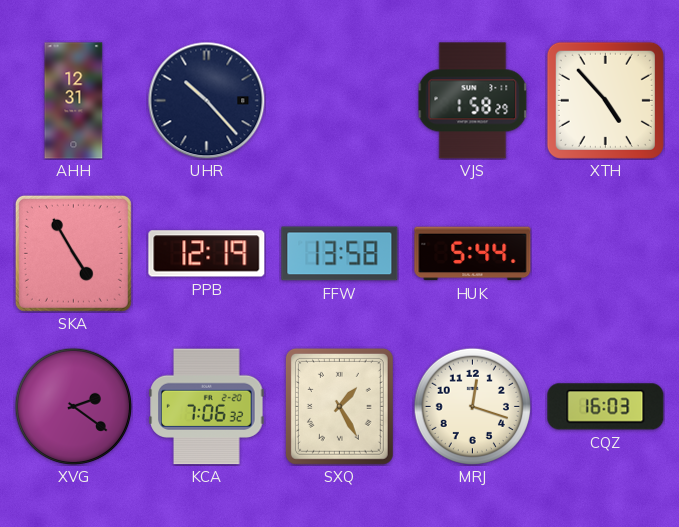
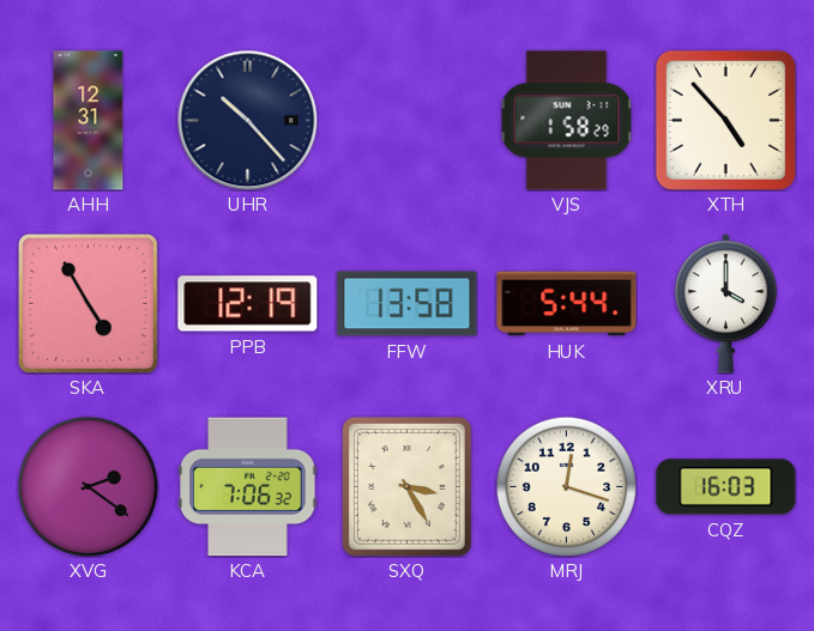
XRU: none -> 4:00
SXQ: 1:25 -> 3:25
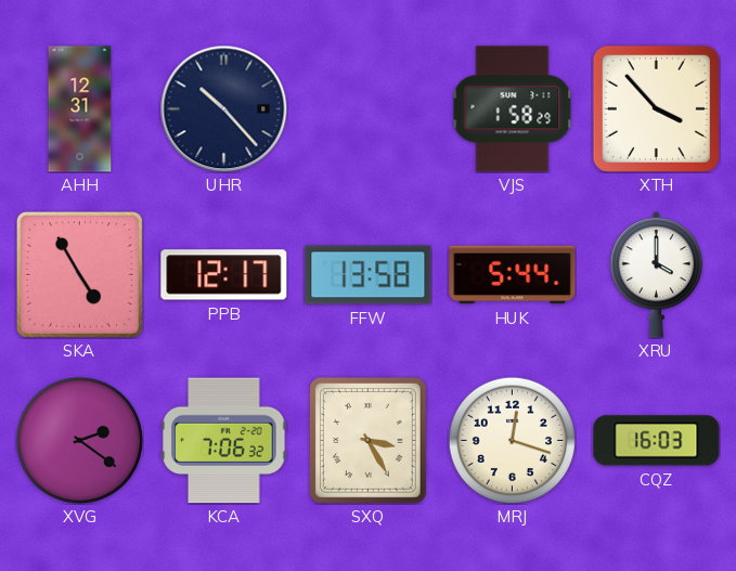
XTH: 4:53 -> 3:53
PPB: 12:19 -> 12:17
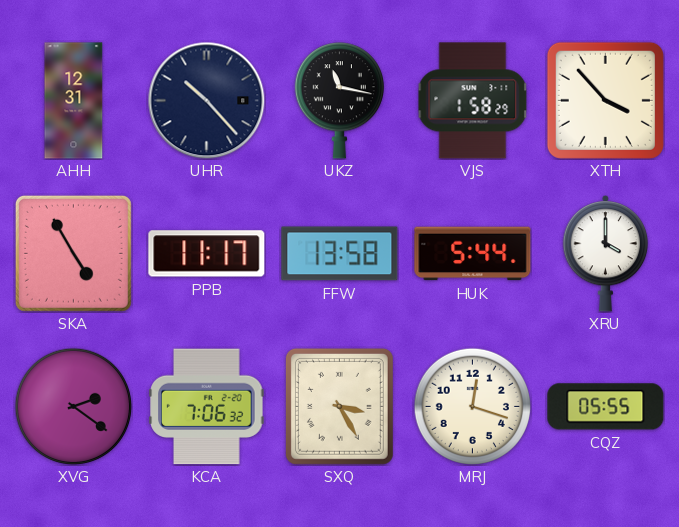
UKZ: none -> 11:17
PPB: 12:17 -> 11:17
CQZ: 16:03 -> 05:55
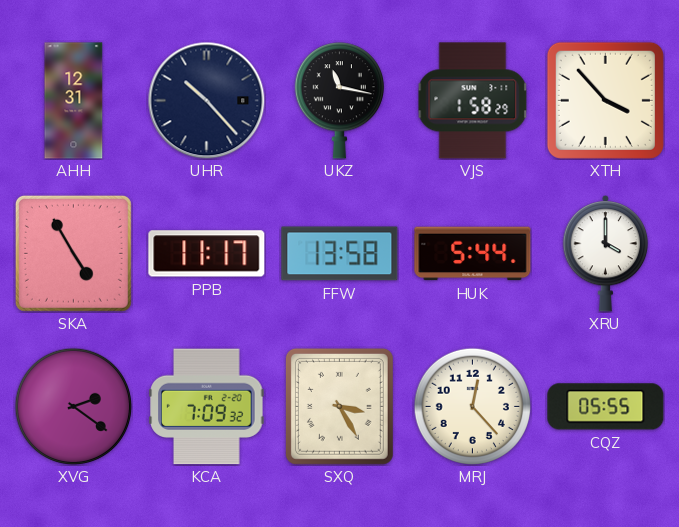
KCA: 7:06 -> 7:09
MRJ: 12:18 -> 12:23
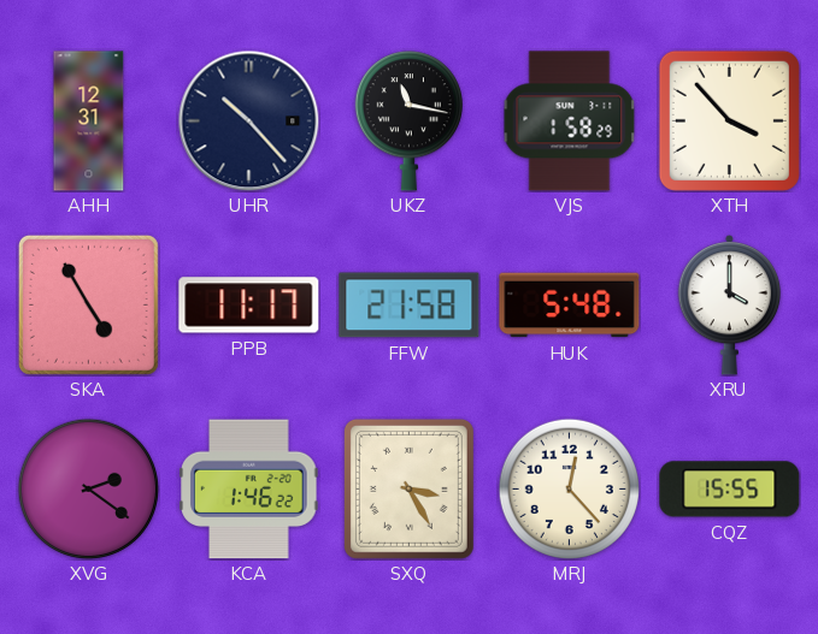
FFW: 13:58 -> 21:58
HUK: 5:44 -> 5:48
KCA: 7:09 -> 1:46
CQZ: 05:55 -> 15:55
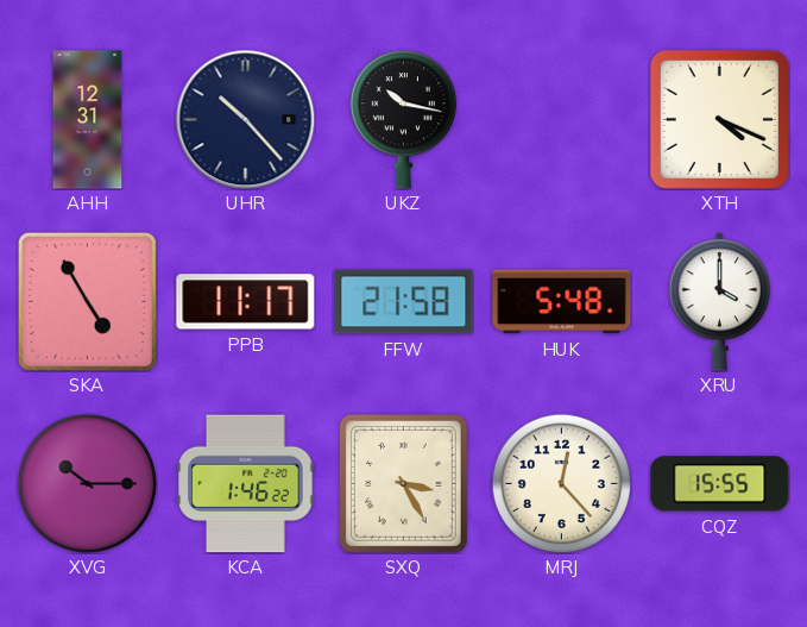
UKZ: 11:17 -> 10:17
VJS: 1:58 -> none
XTH: 3:53 -> 4:19
XVG: 2:21 -> 10:15
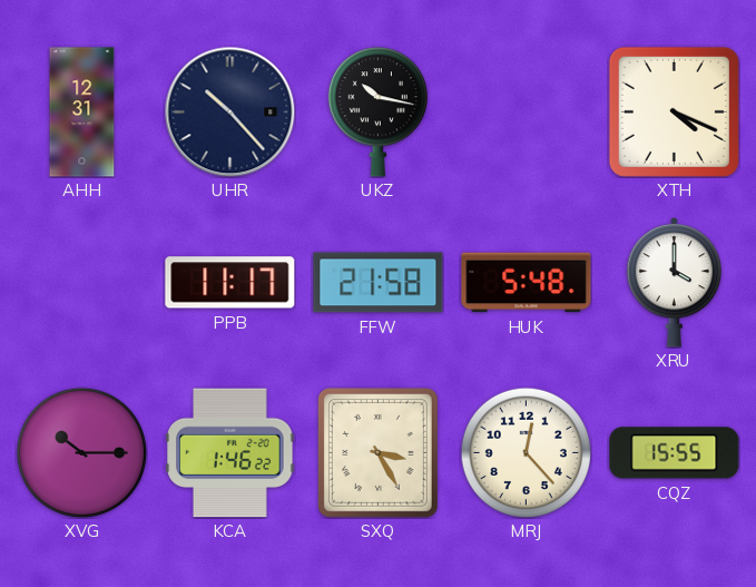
SKA: 4:55 -> none
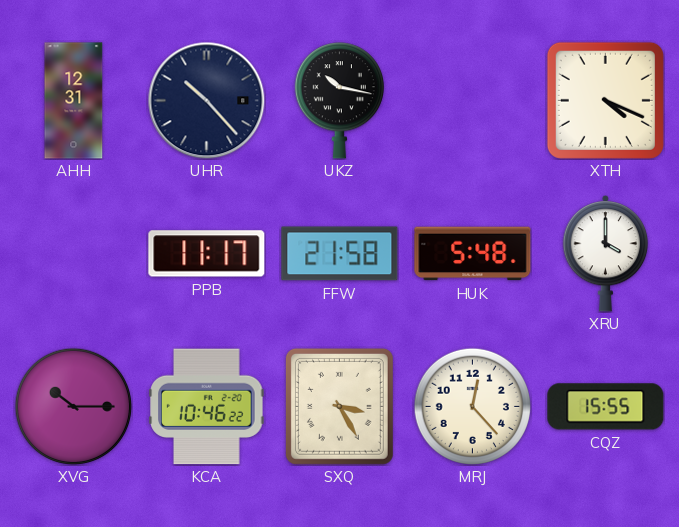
KCA: 1:46 -> 10:46
